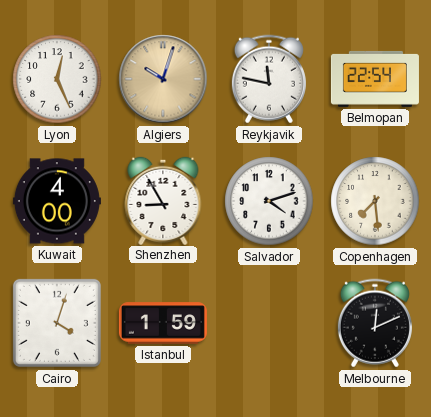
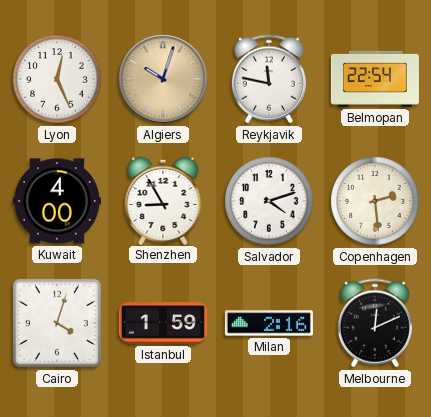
Copenhagen: 7:29 -> 2:29
Milan: none -> 2:16
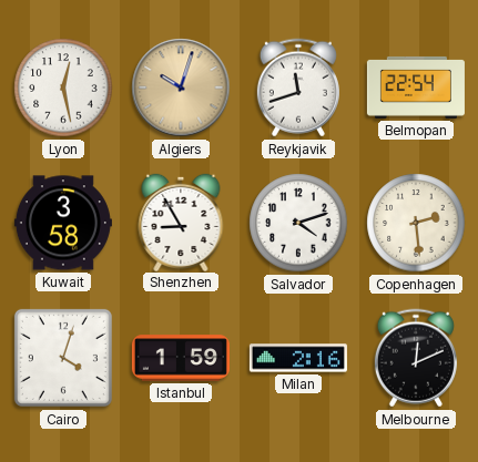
Lyon: 12:26 -> 12:28
Reykjavik: 11:47 -> 11:42
Kuwait: 4:00 -> 3:58
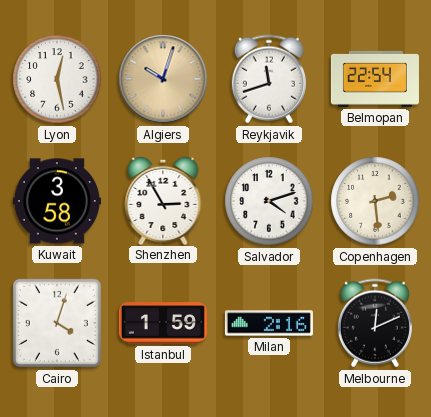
Shenzhen: 8:55 -> 2:55
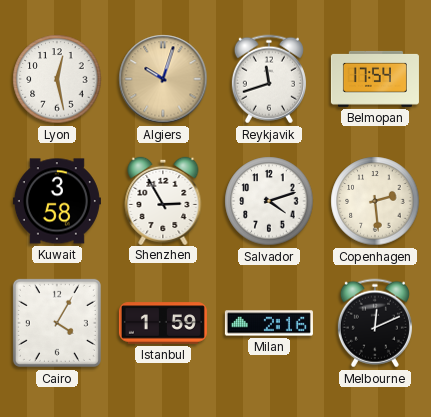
Belmopan: 22:54 -> 17:54
Cairo: 4:03 -> 4:05
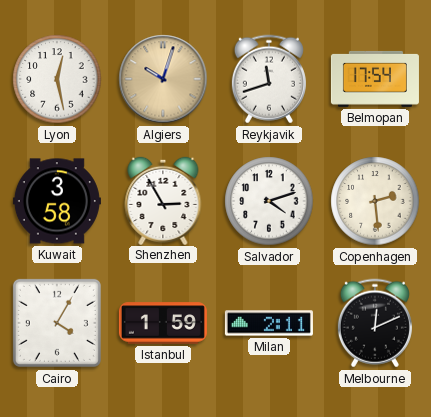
Milan: 2:16 -> 2:11
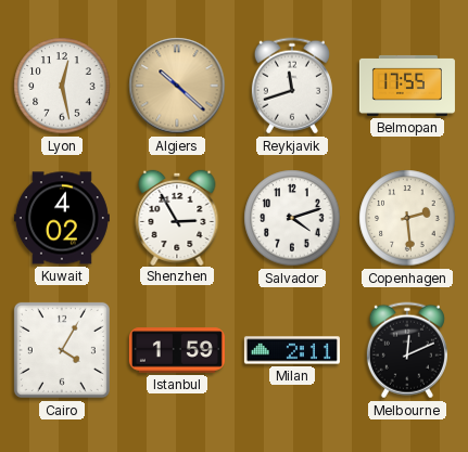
Algiers: 10:03 -> 10:22
Belmopan: 17:54 -> 17:55
Kuwait: 3:58 -> 4:02
